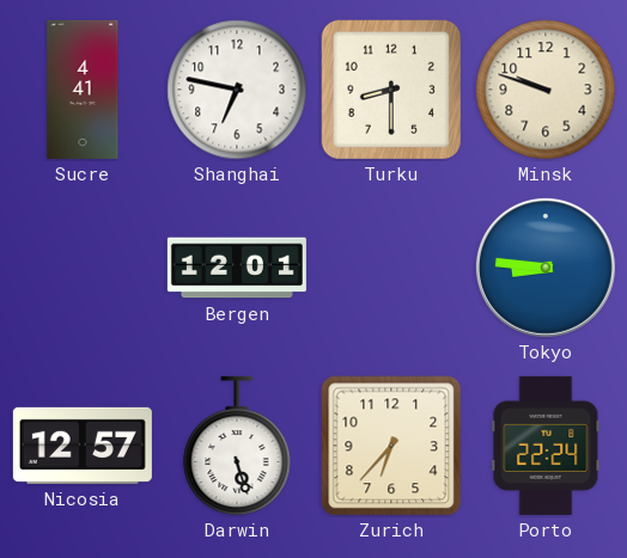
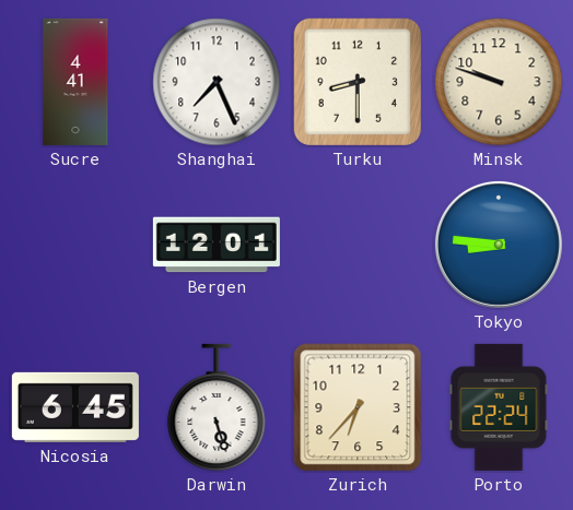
Shanghai: 6:47 -> 7:26
Nicosia: 12:57 -> 6:45
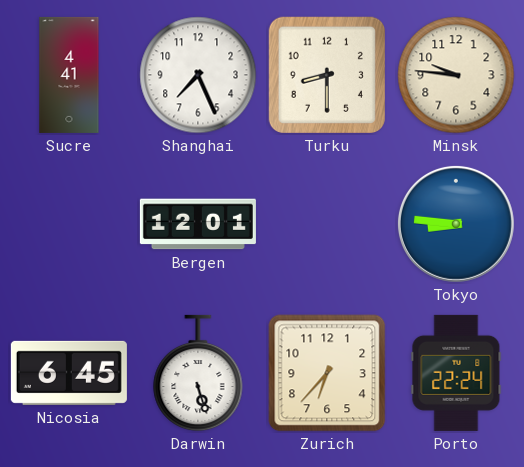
Minsk: 9:48 -> 9:46
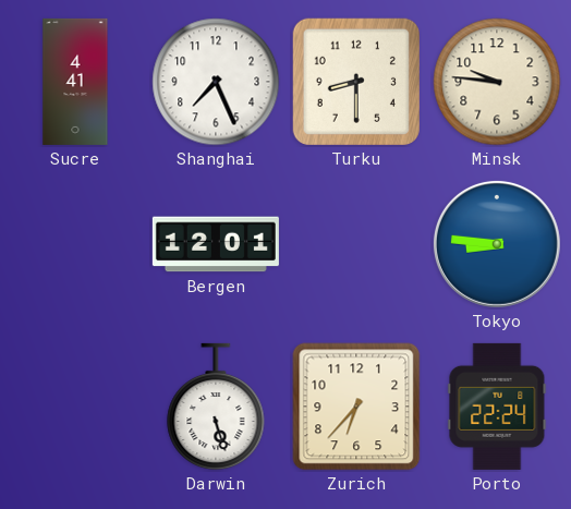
Nicosia: 6:45 -> none
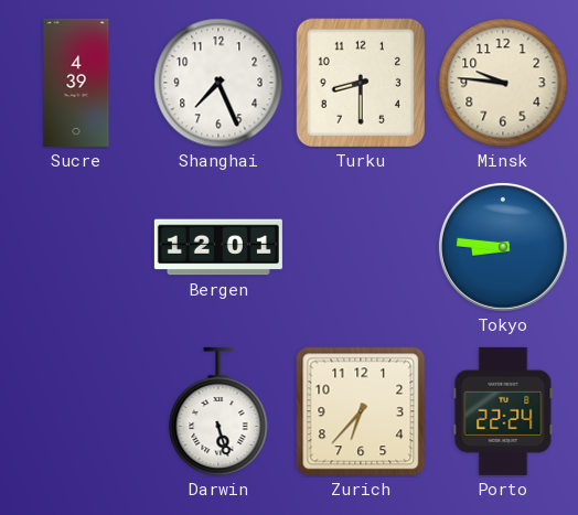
Sucre: 4:41 -> 4:39
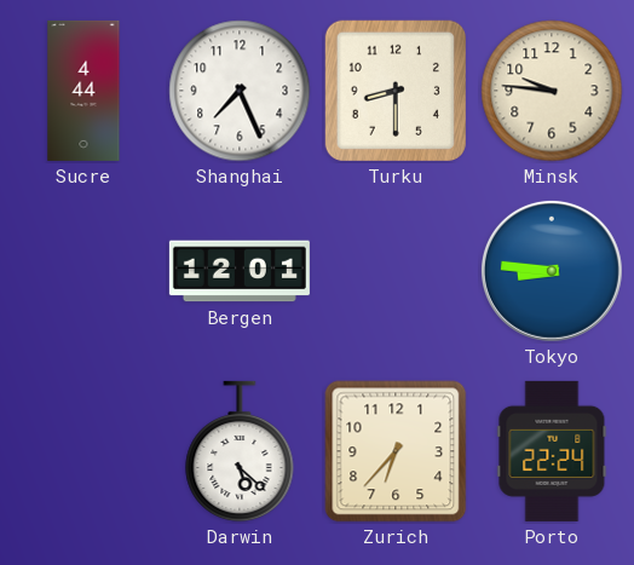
Sucre: 4:39 -> 4:44
Darwin: 5:27 -> 5:22
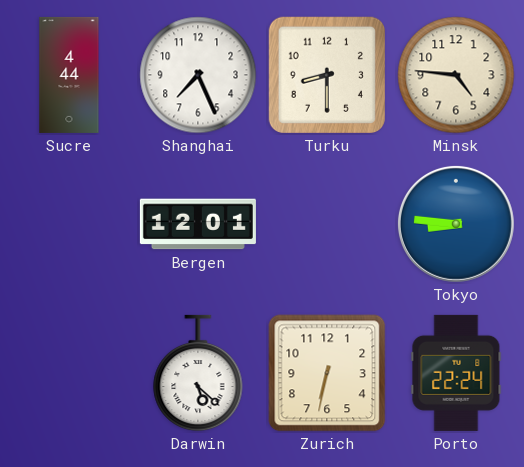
Minsk: 9:46 -> 4:46
Zurich: 6:37 -> 6:32
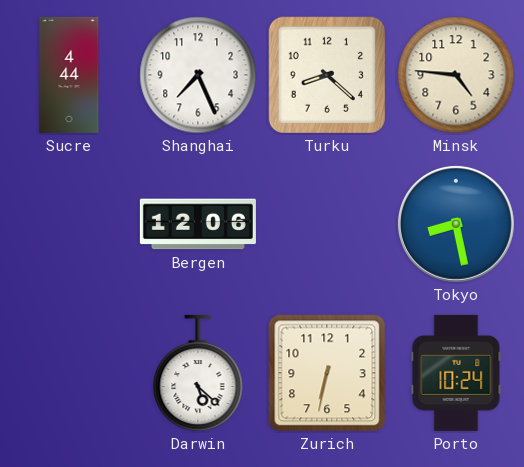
Turku: 8:30 -> 8:22
Bergen: 12:01 -> 12:06
Tokyo: 8:46 -> 8:28
Porto: 22:24 -> 10:24
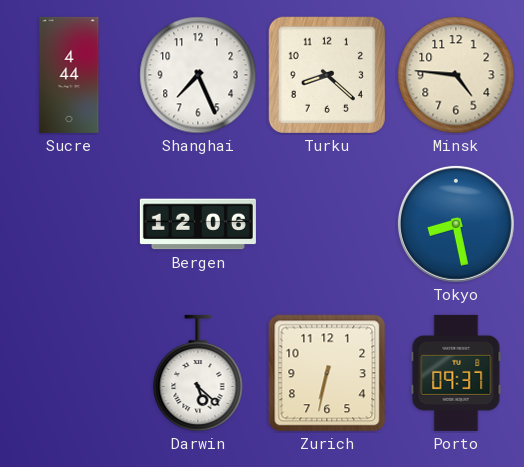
Porto: 10:24 -> 09:37
